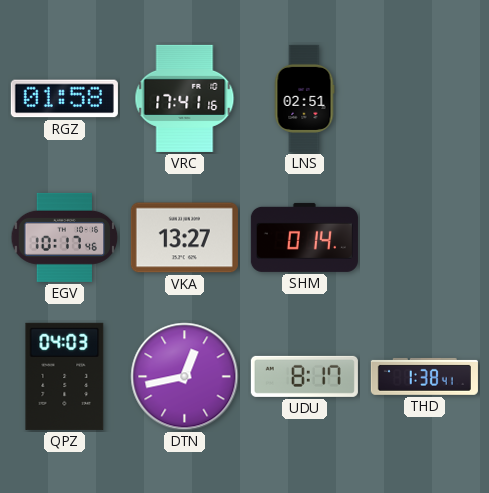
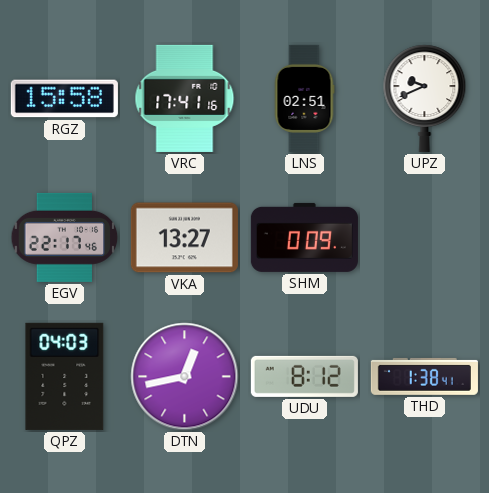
RGZ: 01:58 -> 15:58
UPZ: none -> 9:41
EGV: 10:17 -> 22:17
SHM: 0:14 -> 0:09
UDU: 8:17 -> 8:12
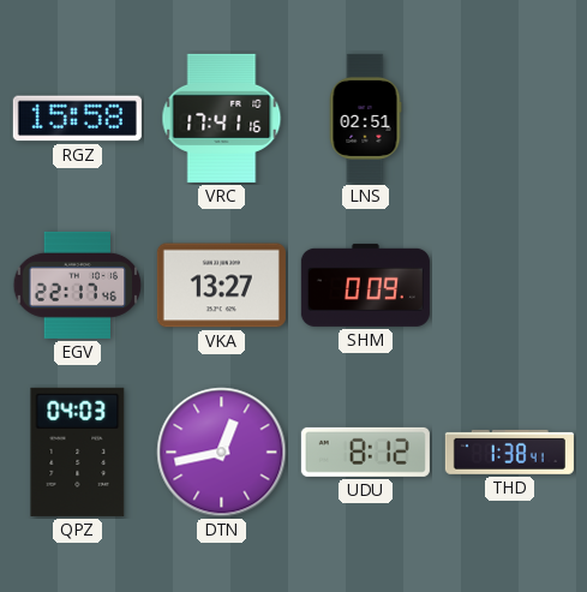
UPZ: 9:41 -> none
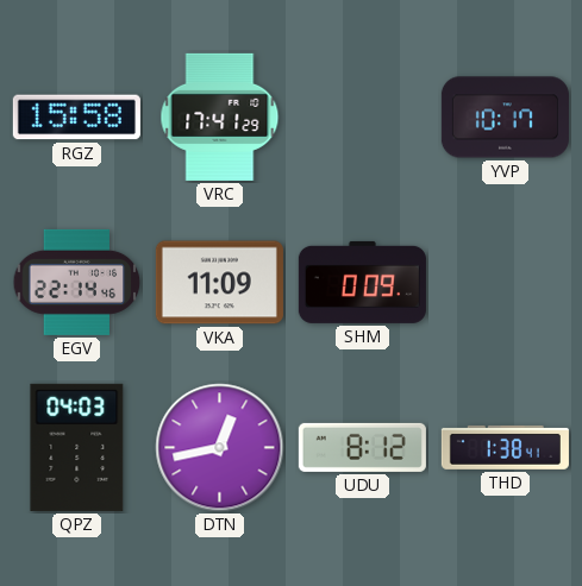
VRC: 17:41:16 -> 17:41:29
LNS: 02:51 -> none
YVP: none -> 10:17
EGV: 22:17 -> 22:14
VKA: 13:27 -> 11:09
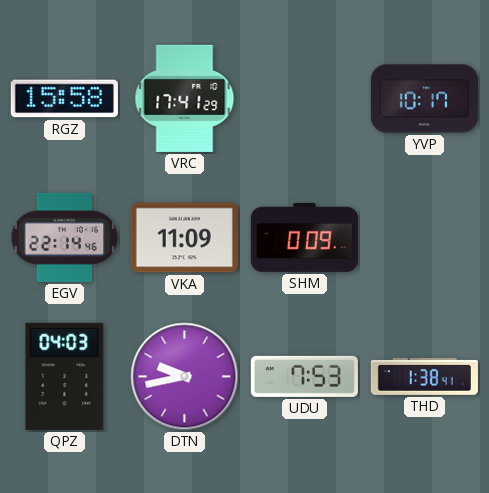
DTN: 12:43 -> 9:43
UDU: 8:12 -> 7:53
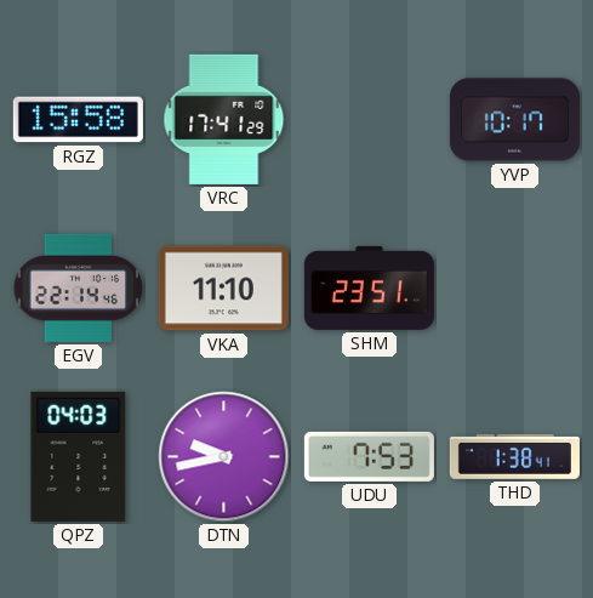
VKA: 11:09 -> 11:10
SHM: 0:09 -> 23:51
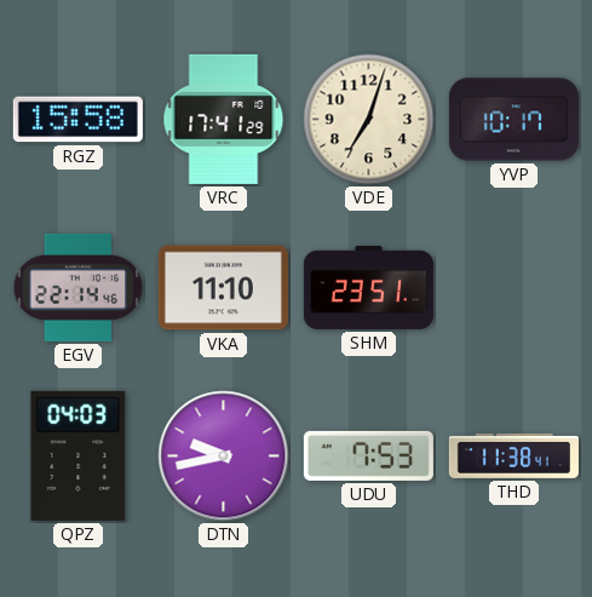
VDE: none -> 7:03
THD: 1:38 -> 11:38
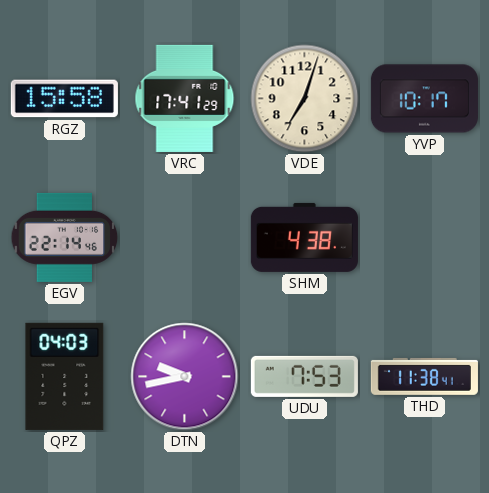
VKA: 11:10 -> none
SHM: 23:51 -> 4:38
